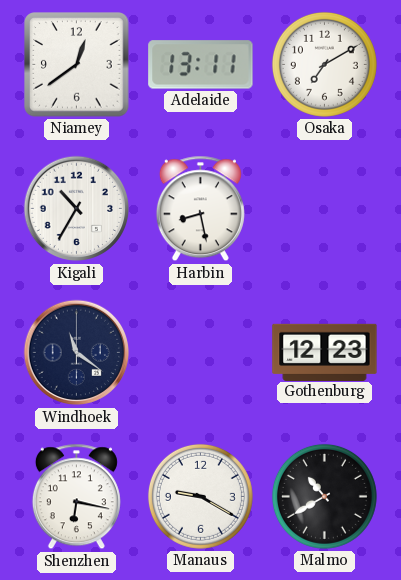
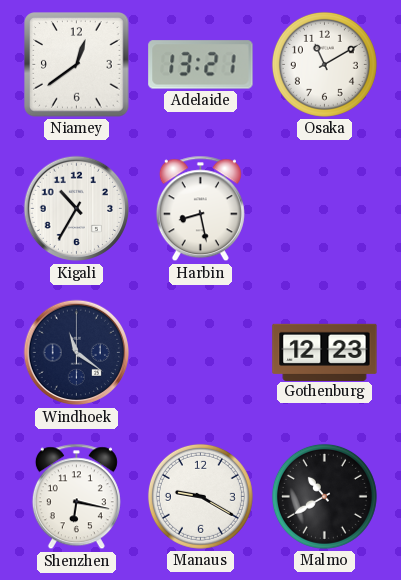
Adelaide: 13:11 -> 13:21
Osaka: 7:10 -> 11:10
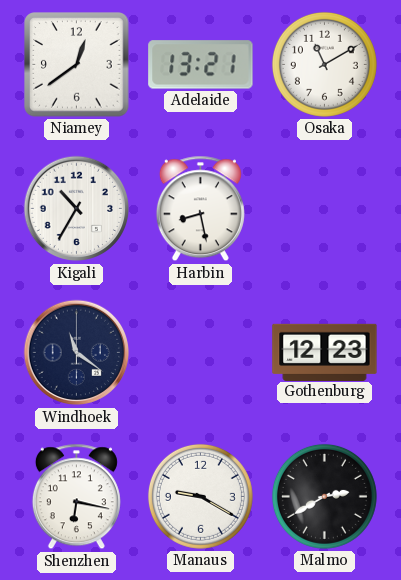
Malmo: 10:40 -> 2:40
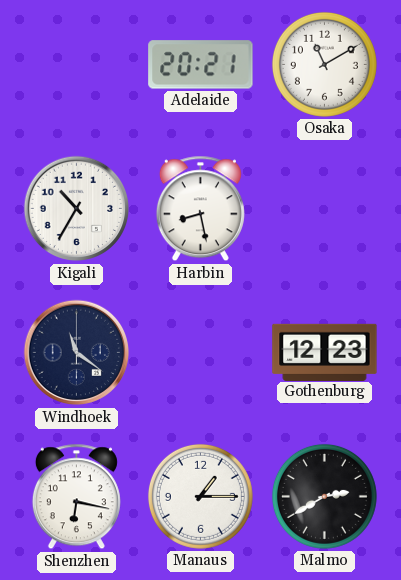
Niamey: 12:39 -> none
Adelaide: 13:21 -> 20:21
Manaus: 9:20 -> 1:15
